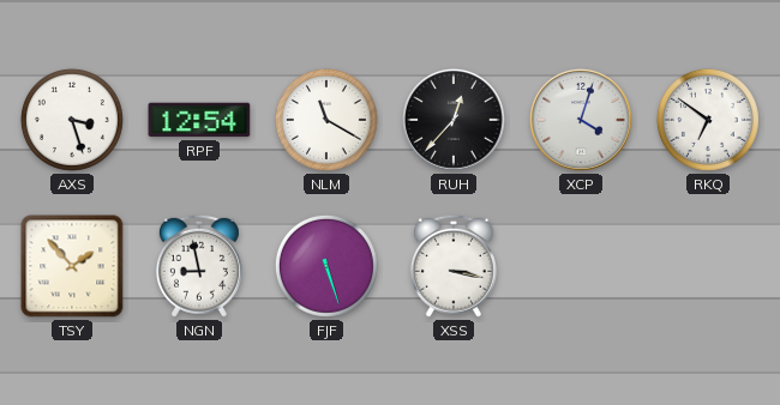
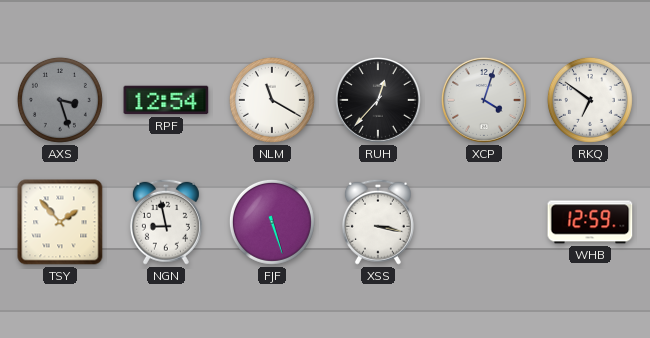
AXS dial: white -> grey
WHB: none -> 12:59
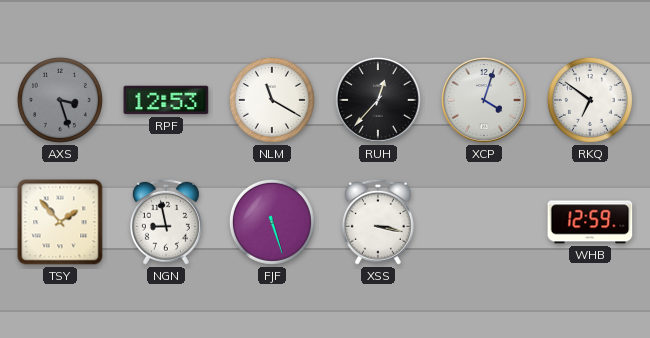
RPF: 12:54 -> 12:53
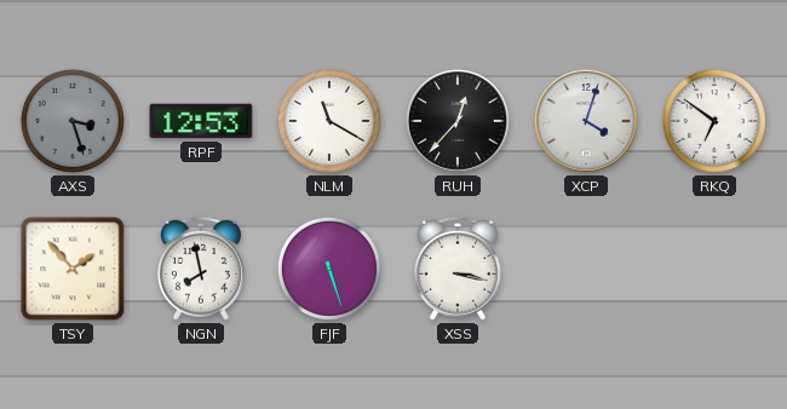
NGN: 8:58 -> 7:58
WHB: 12:59 -> none
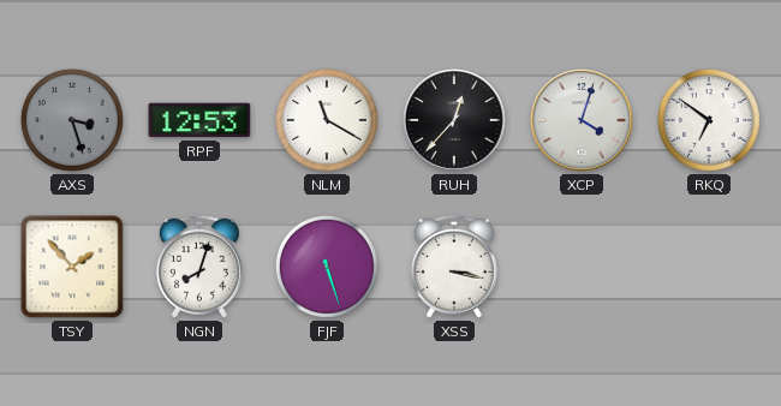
NGN: 7:58 -> 8:03
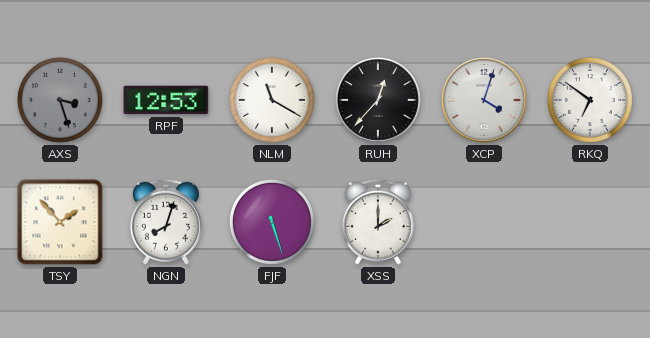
XSS: 3:17 -> 2:00
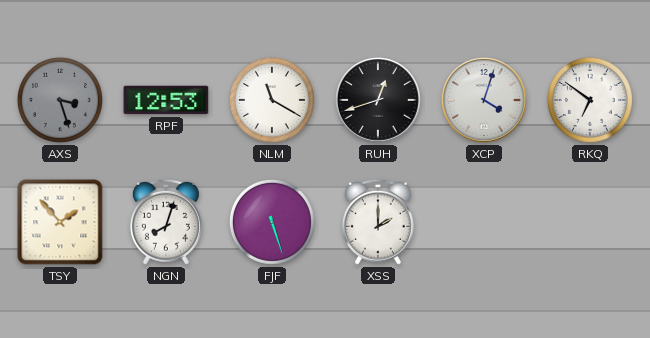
RUH: 12:37 -> 12:42
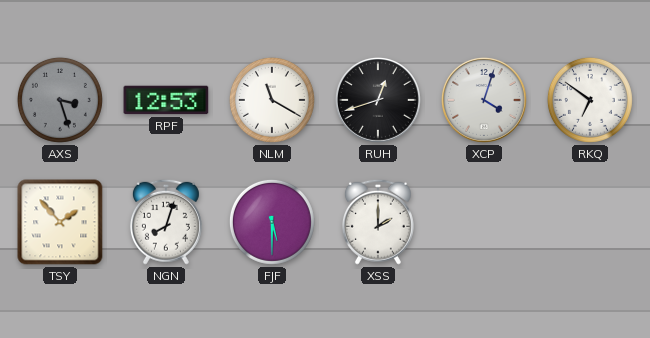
FJF: 5:27 -> 5:30
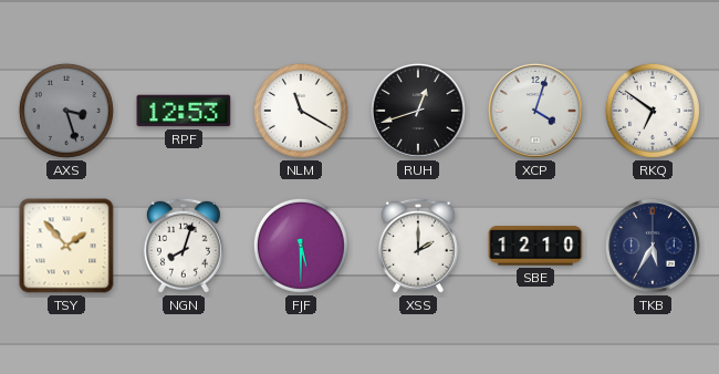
SBE: none -> 12:10
TKB: none -> 5:35
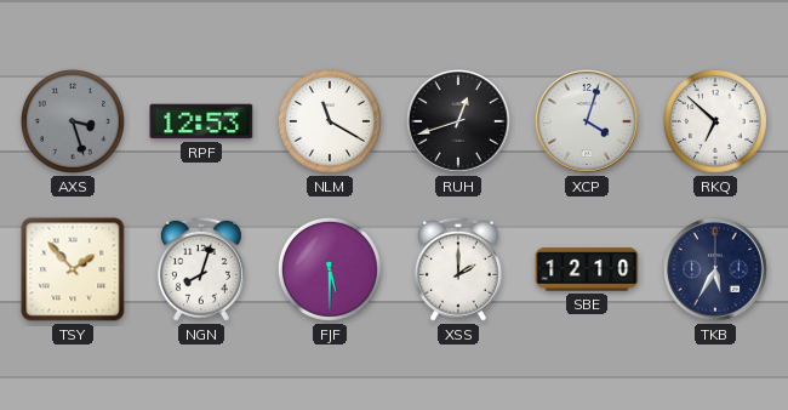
RKQ: 6:51 -> 6:52
